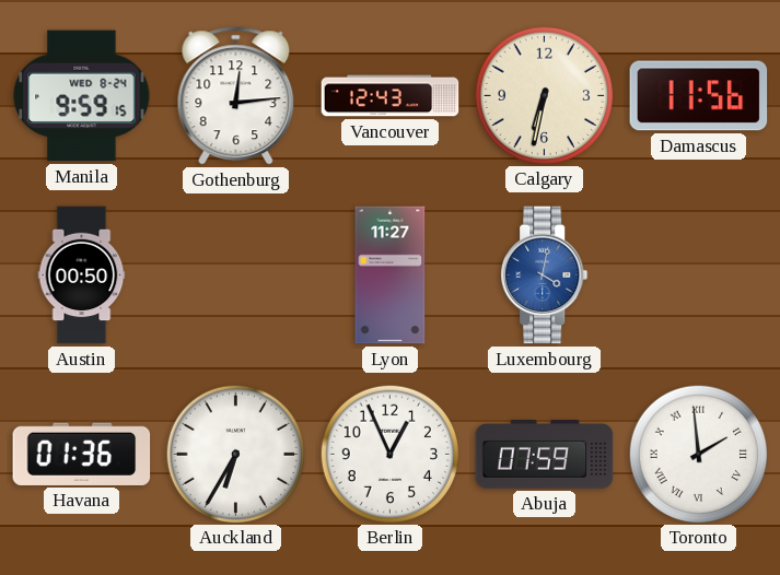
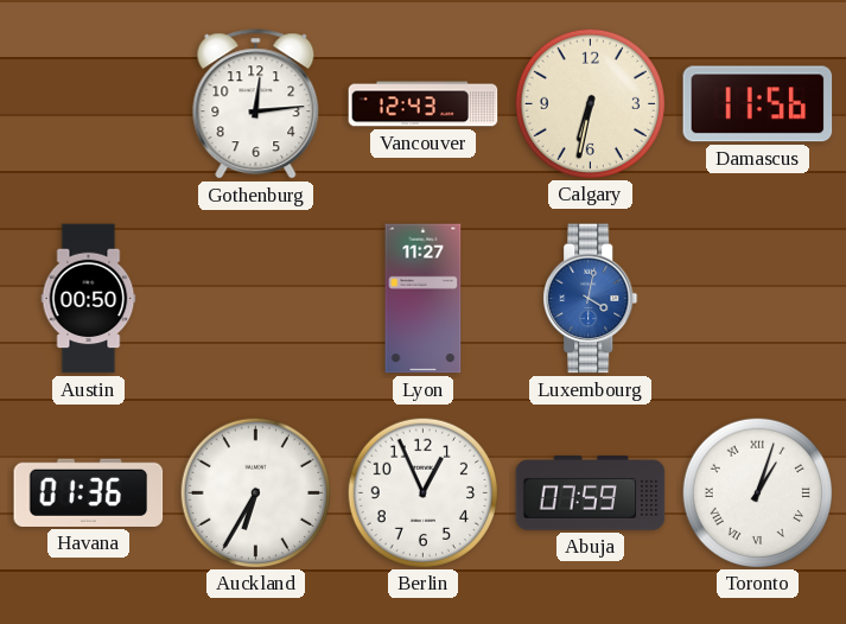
Manila: 9:59 -> none
Toronto: 1:59 -> 1:03
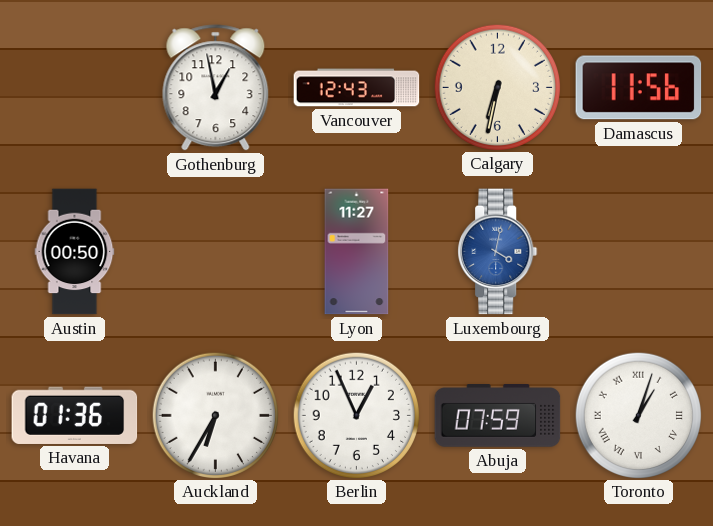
Gothenburg: 12:14 -> 12:58
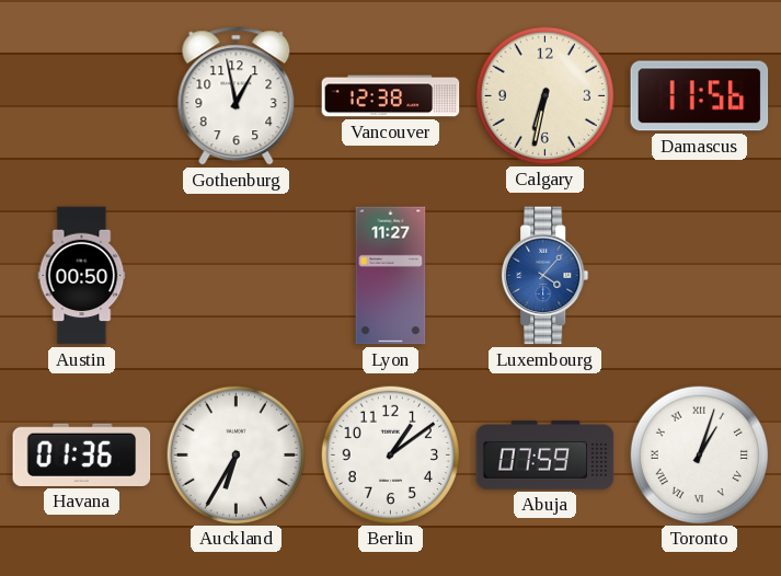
Vancouver: 12:43 -> 12:38
Luxembourg: 4:02 -> 4:07
Berlin: 12:56 -> 1:09
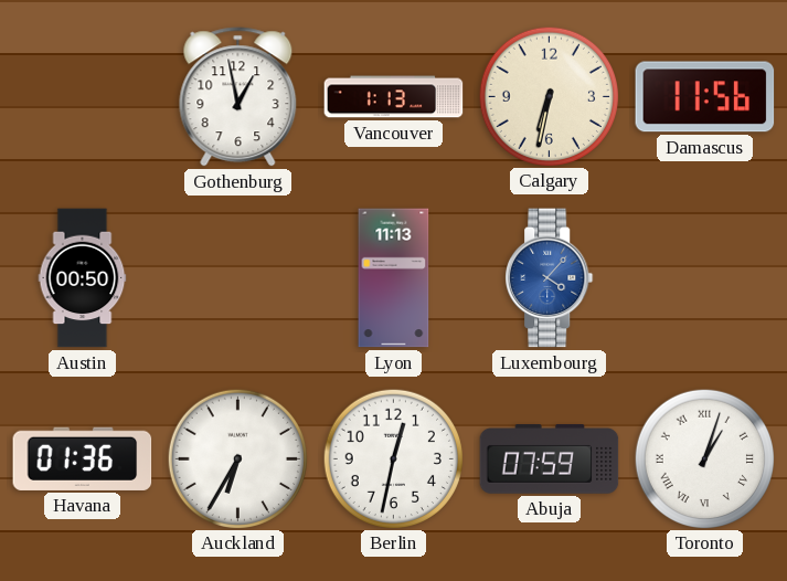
Vancouver: 12:38 -> 1:13
Lyon: 11:27 -> 11:13
Berlin: 1:09 -> 12:32
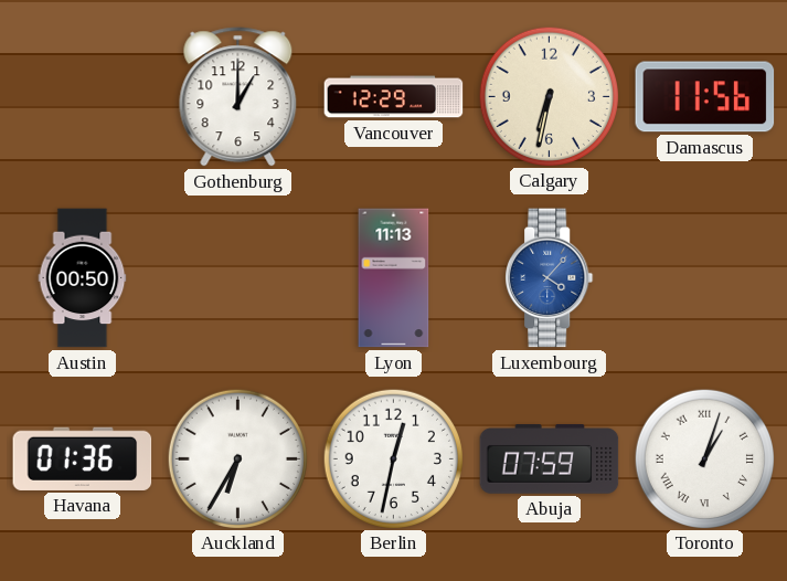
Gothenburg: 12:58 -> 1:00
Vancouver: 1:13 -> 12:29
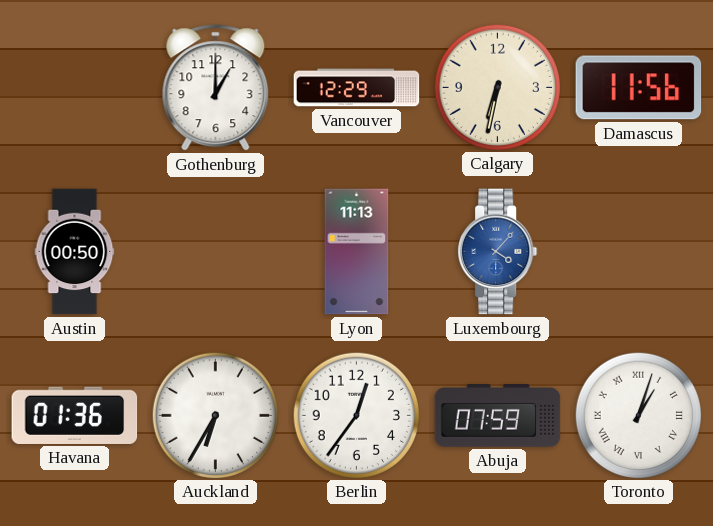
Berlin: 12:32 -> 12:36
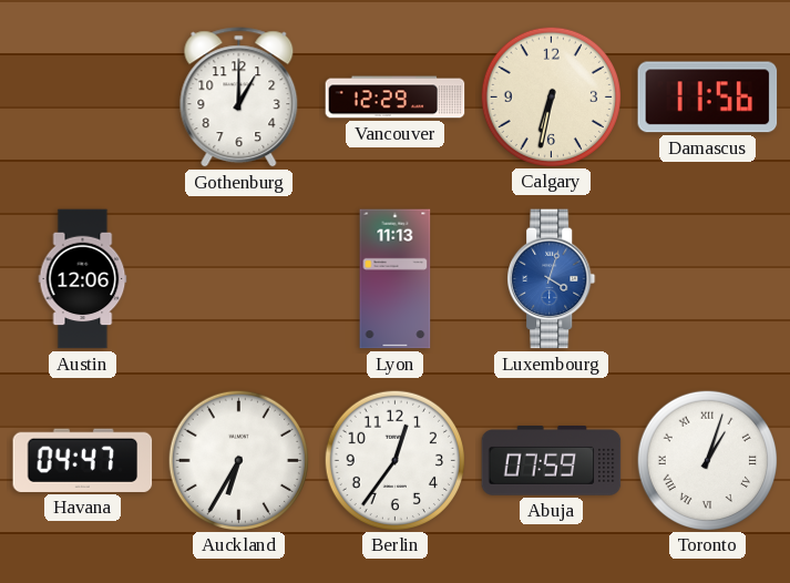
Austin: 00:50 -> 12:06
Luxembourg: 4:07 -> 4:03
Havana: 01:36 -> 04:47
